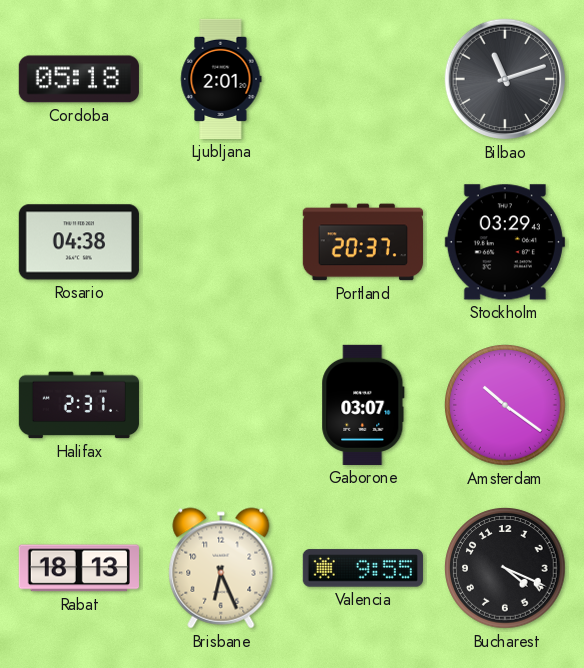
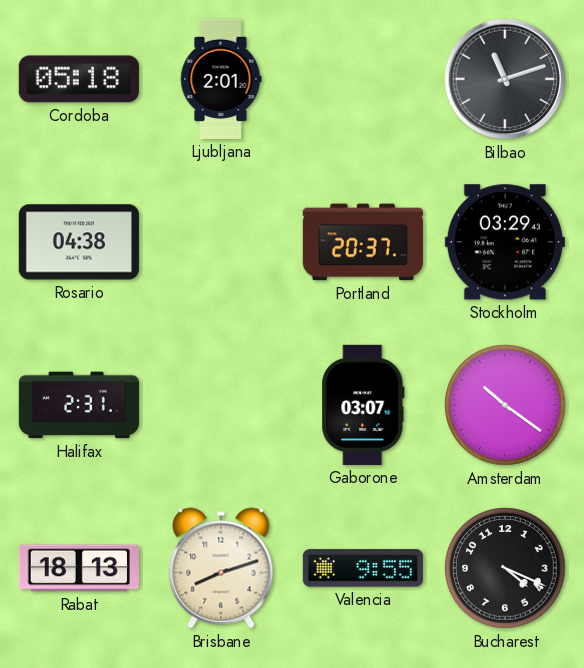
Brisbane: 6:26 -> 8:12
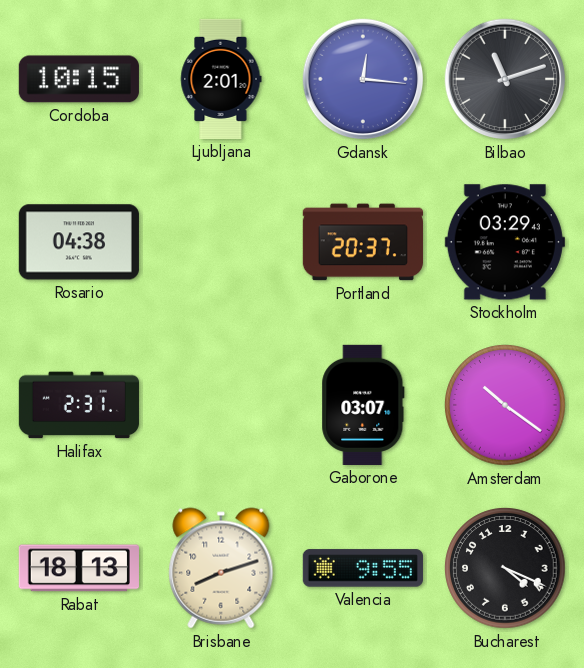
Cordoba: 05:18 -> 10:15
Gdansk: none -> 12:16
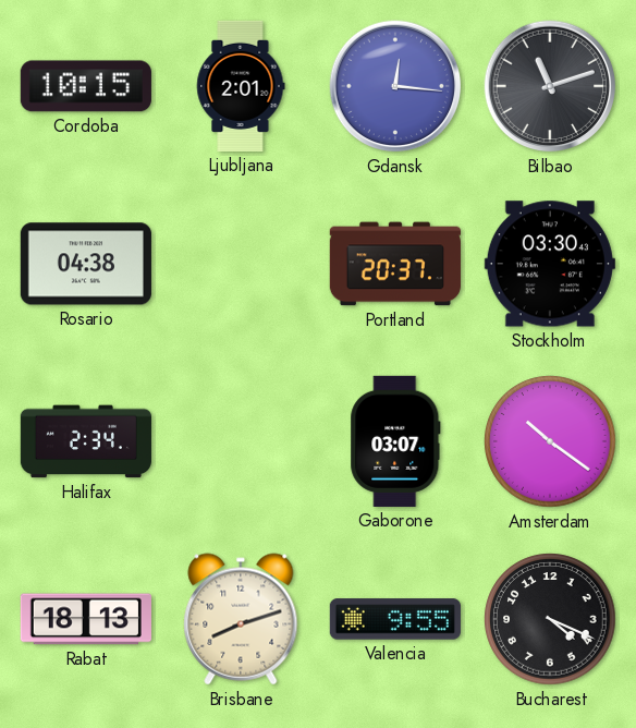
Stockholm: 03:29 -> 03:30
Halifax: 2:31 -> 2:34
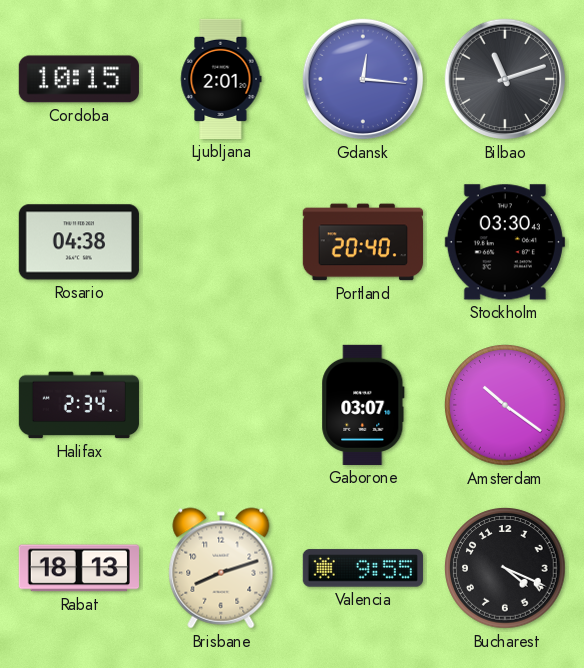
Portland: 20:37 -> 20:40
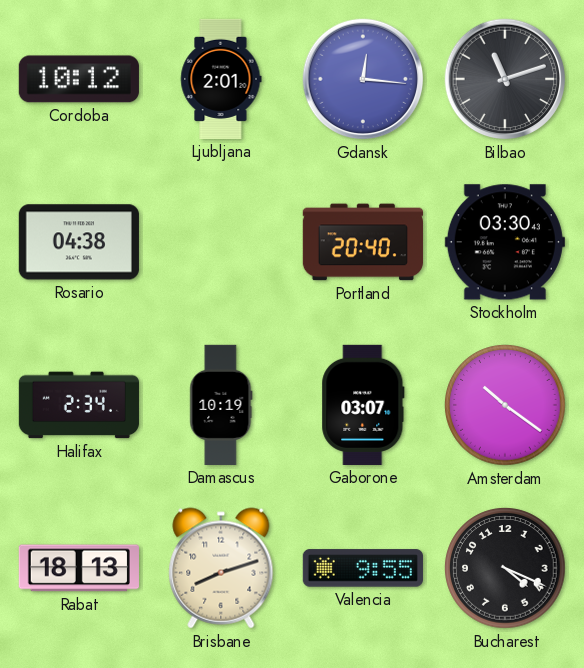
Cordoba: 10:15 -> 10:12
Damascus: none -> 10:19
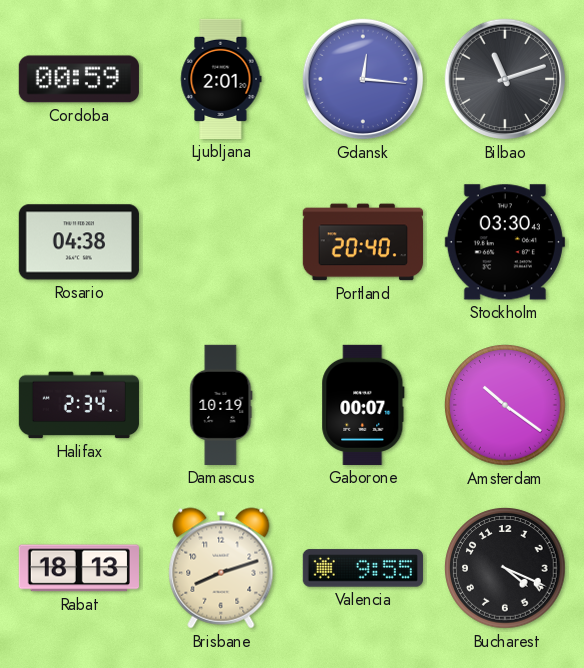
Cordoba: 10:12 -> 00:59
Gaborone: 03:07 -> 00:07
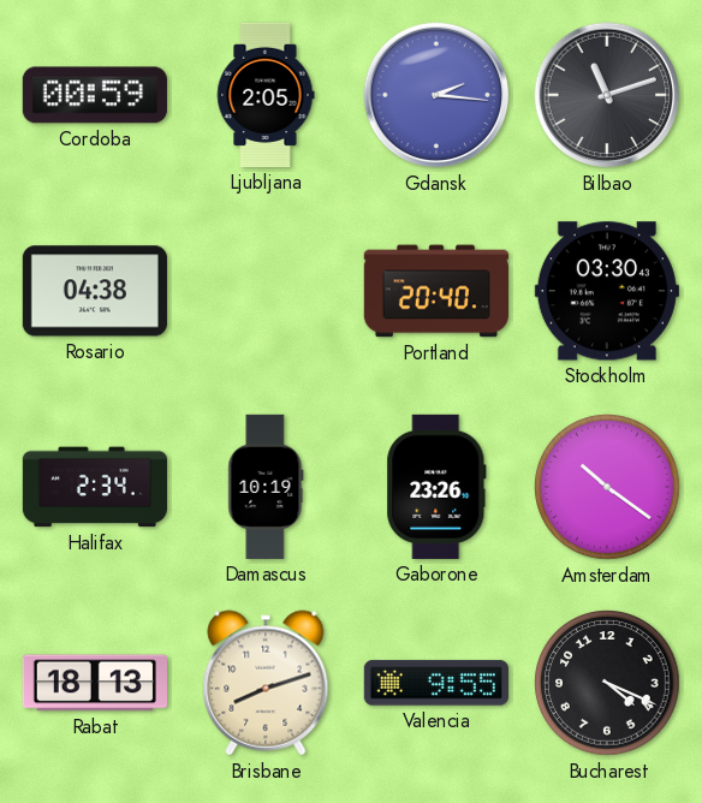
Ljubljana: 2:01 -> 2:05
Gdansk: 12:16 -> 2:16
Gaborone: 00:07 -> 23:26
